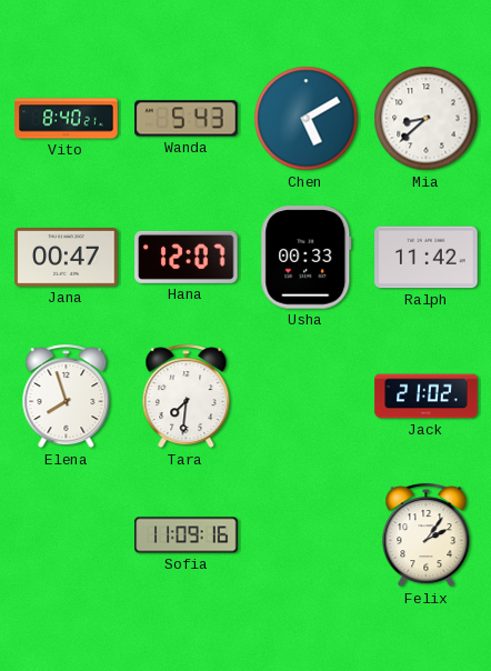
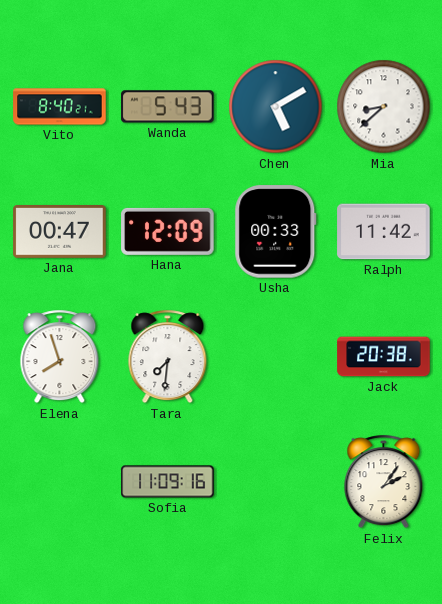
Hana: 12:07 -> 12:09
Jack: 21:02 -> 20:38
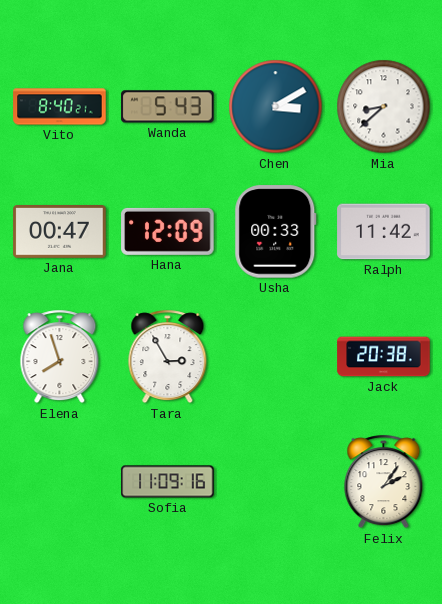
Chen: 5:10 -> 3:10
Tara: 7:31 -> 2:55
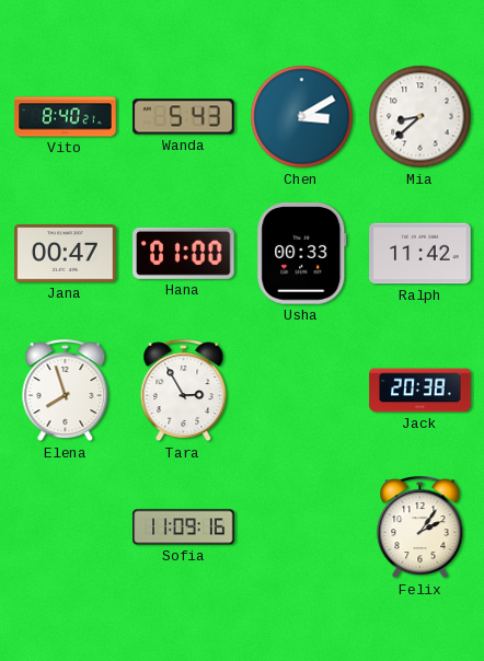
Hana: 12:09 -> 01:00
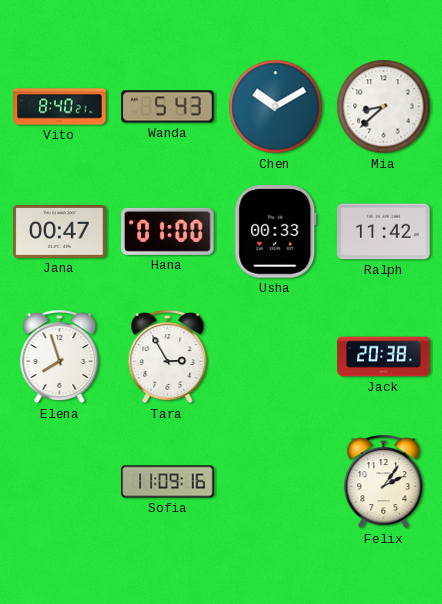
Chen: 3:10 -> 10:10
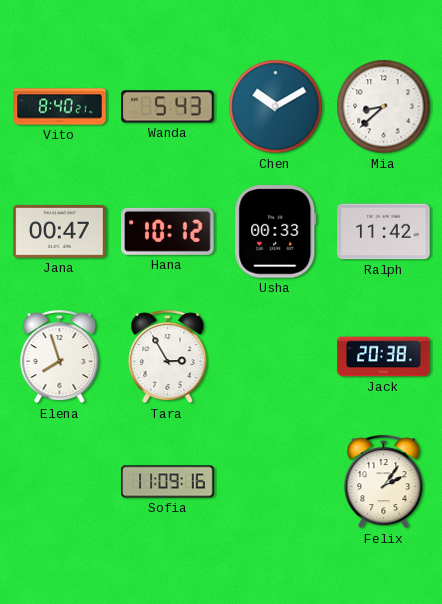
Hana: 01:00 -> 10:12
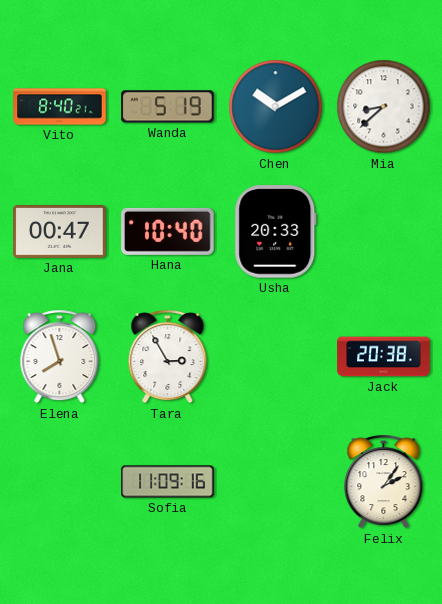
Wanda: 5:43 -> 5:19
Hana: 10:12 -> 10:40
Usha: 00:33 -> 20:33
Ralph: 11:42 -> none
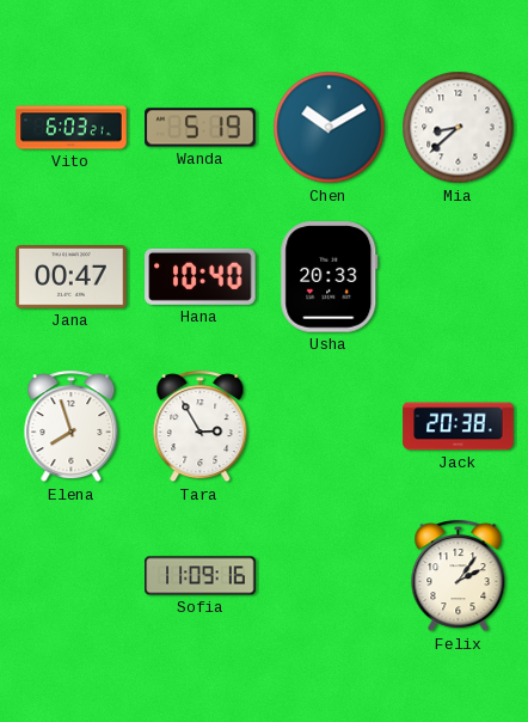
Vito: 8:40 -> 6:03
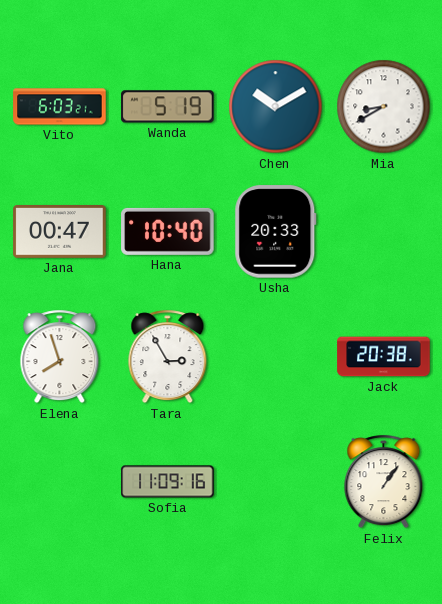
Mia: 8:38 -> 8:40
Felix: 2:06 -> 1:06
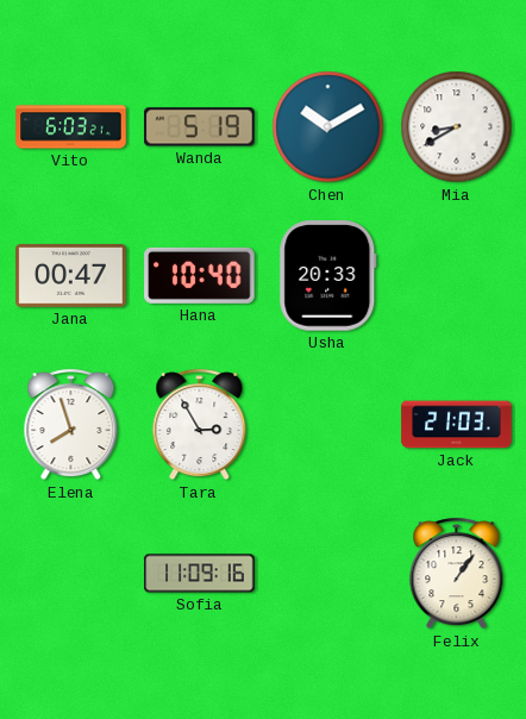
Jack: 20:38 -> 21:03
